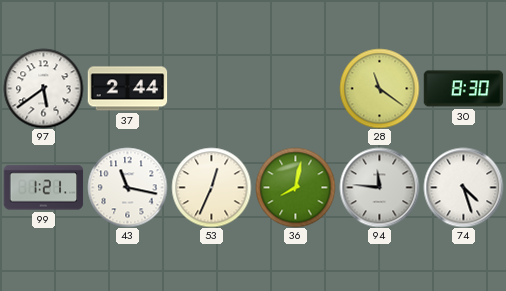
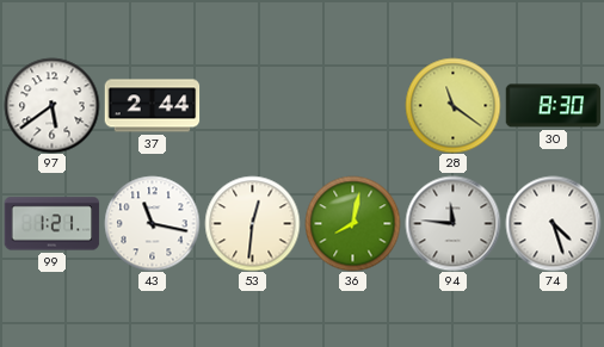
53: 12:34 -> 12:31
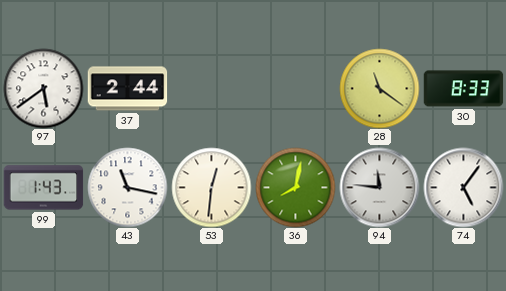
30: 8:30 -> 8:33
99: 1:21 -> 1:43
74: 4:27 -> 5:06
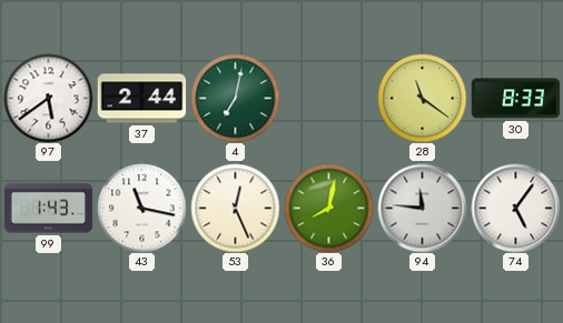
4: none -> 7:02
53: 12:31 -> 12:26
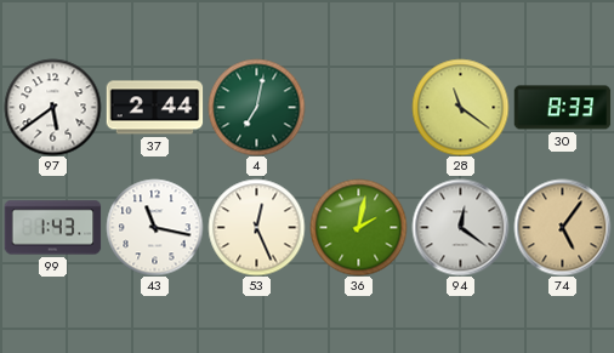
36: 8:02 -> 2:02
94: 11:46 -> 12:21
74 dial: white -> champagne
